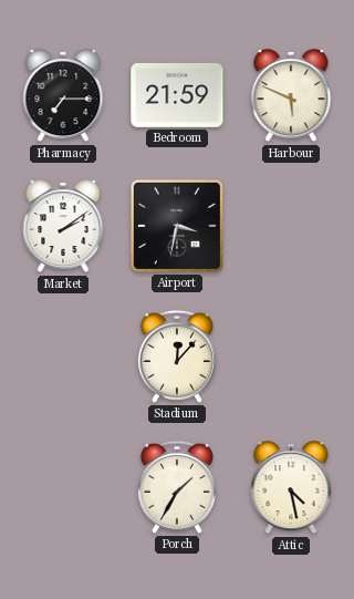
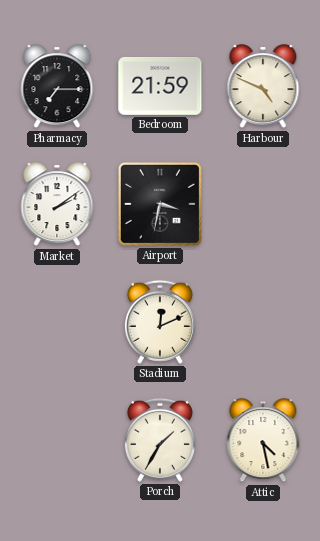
Harbour: 5:49 -> 4:49
Stadium: 12:07 -> 12:11
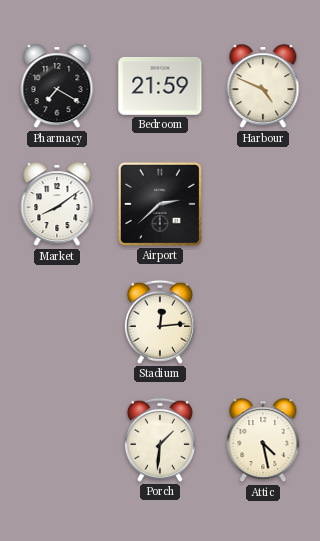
Pharmacy: 7:15 -> 7:20
Market: 2:09 -> 8:09
Airport: 3:32 -> 2:38
Stadium: 12:11 -> 12:14
Porch: 1:35 -> 1:31
